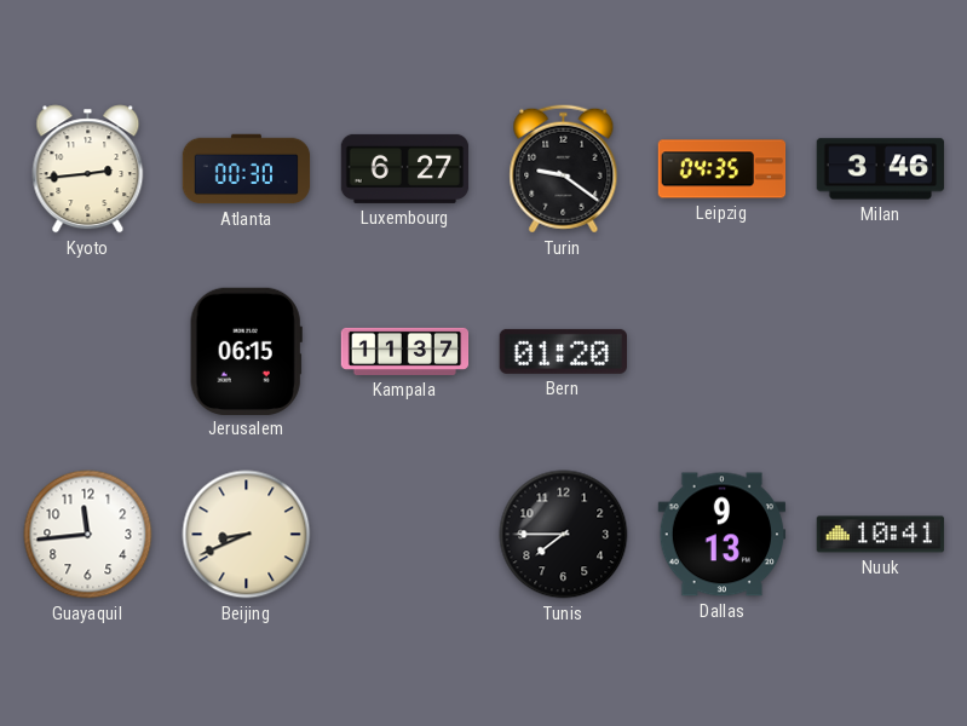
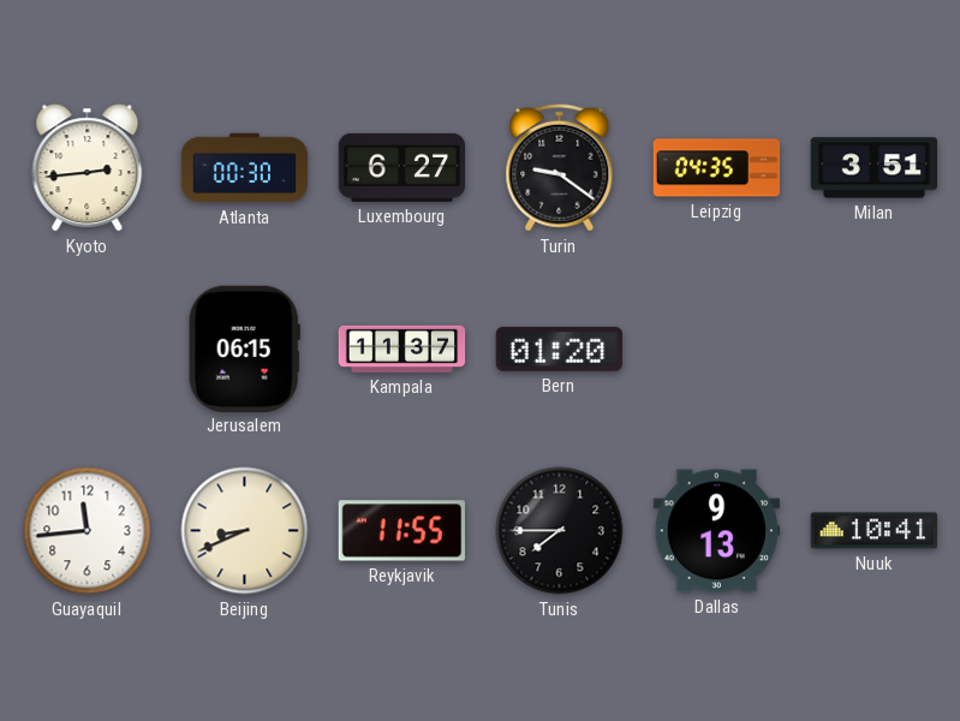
Milan: 3:46 -> 3:51
Reykjavik: none -> 11:55
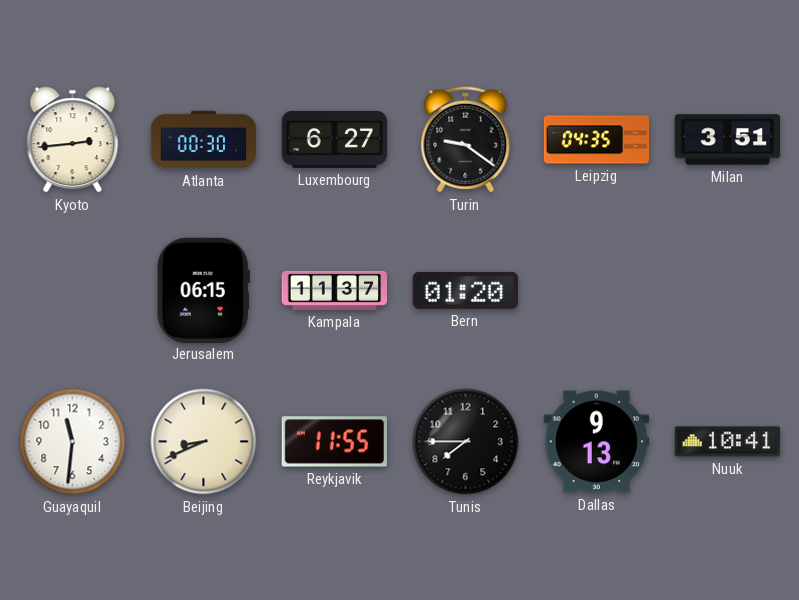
Guayaquil: 11:44 -> 11:31
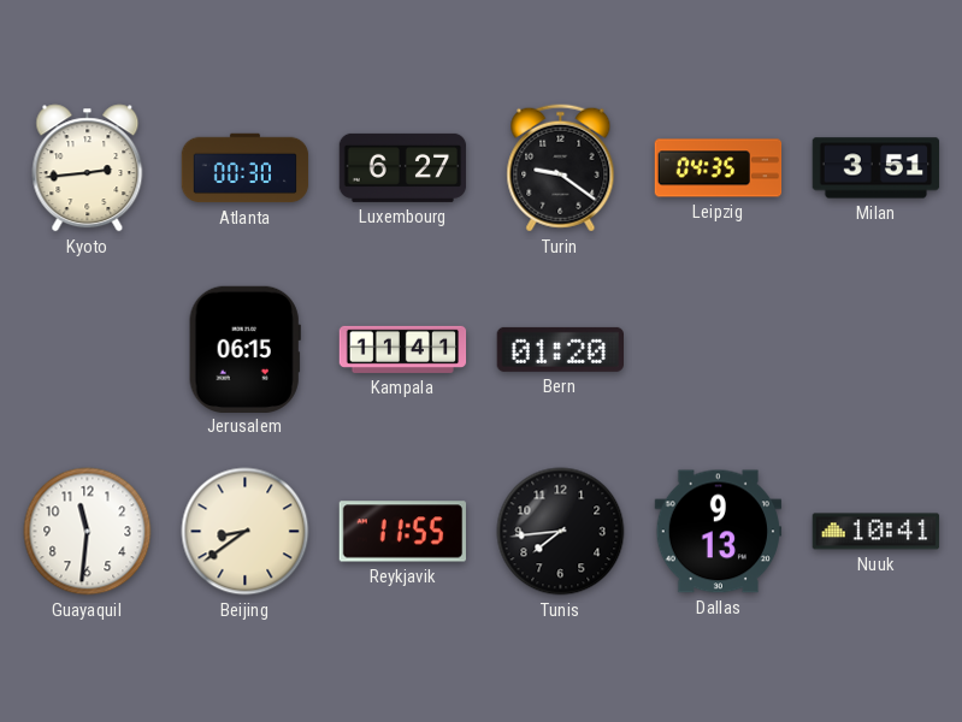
Kampala: 11:37 -> 11:41
Beijing: 8:41 -> 8:39
Tunis: 7:45 -> 7:44
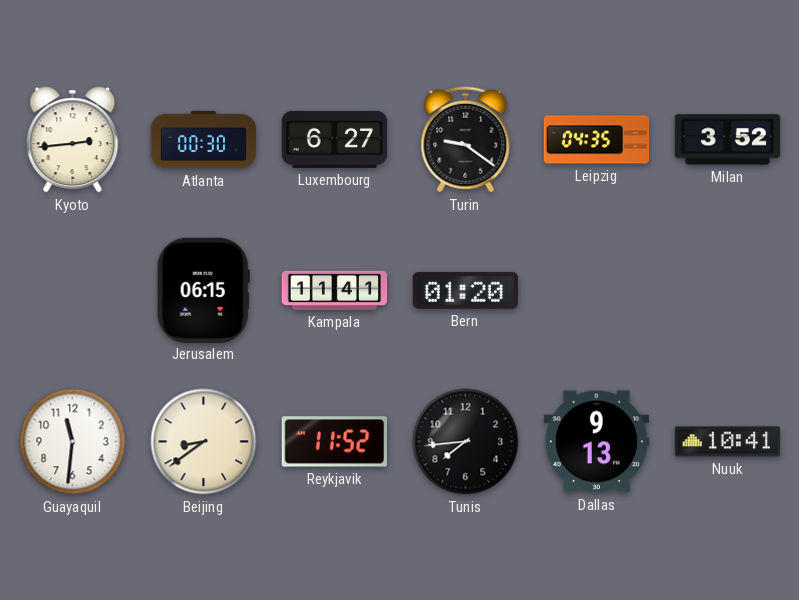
Milan: 3:51 -> 3:52
Reykjavik: 11:55 -> 11:52
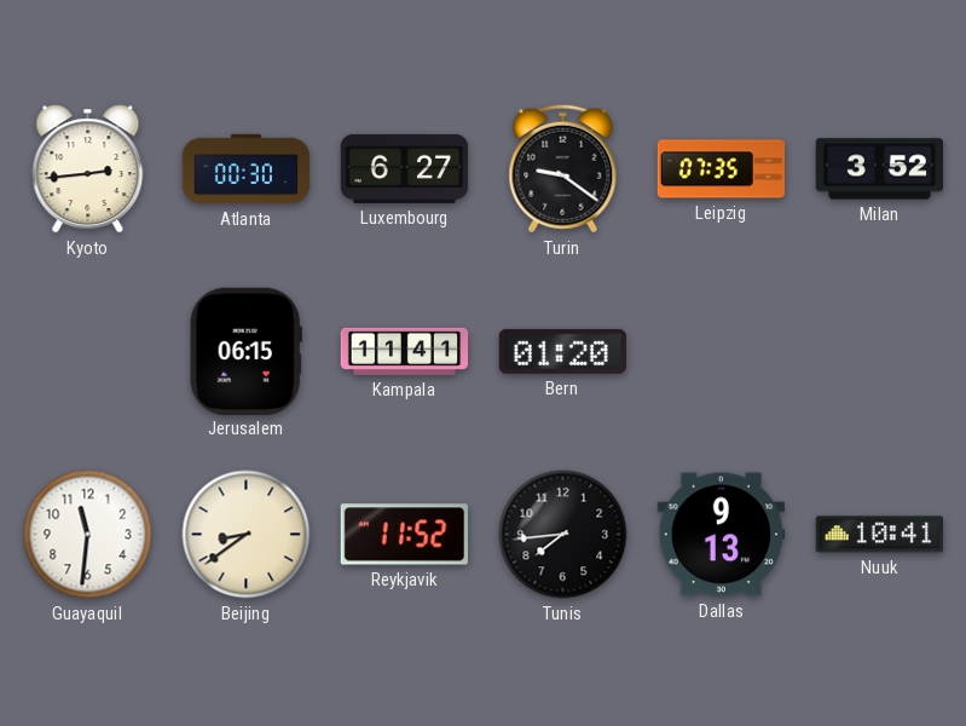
Leipzig: 04:35 -> 07:35
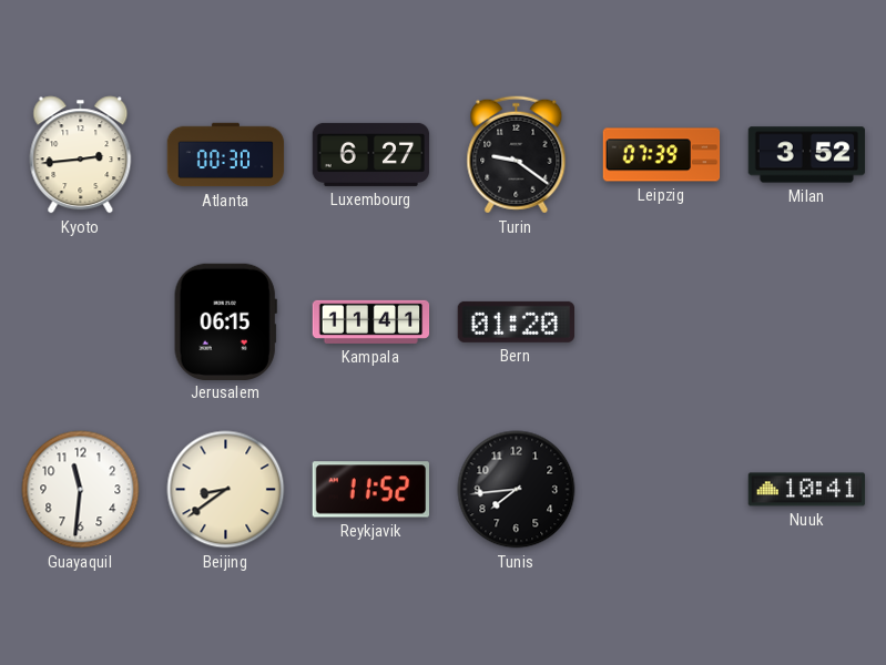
Leipzig: 07:35 -> 07:39
Dallas: 9:13 -> none
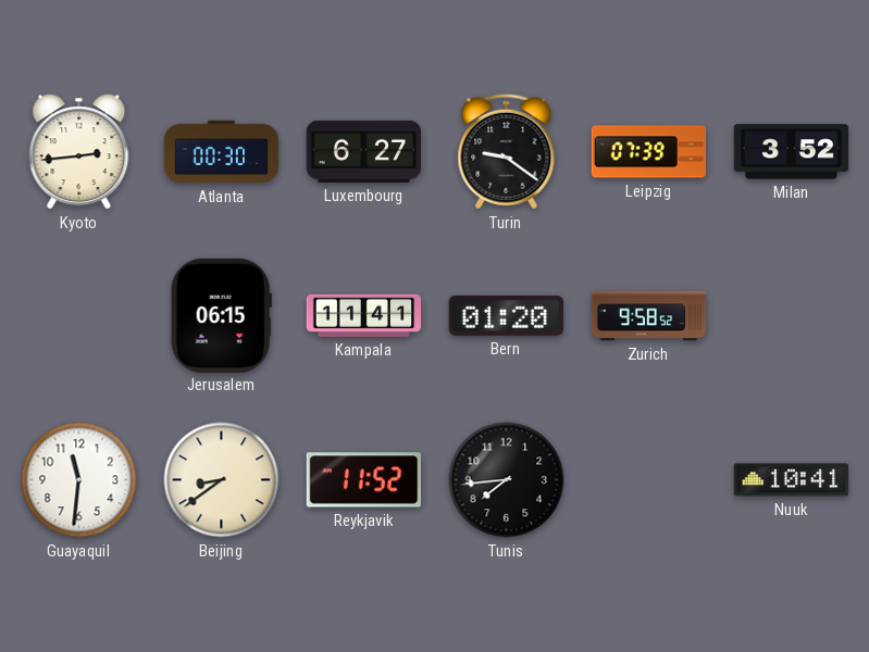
Zurich: none -> 9:58
